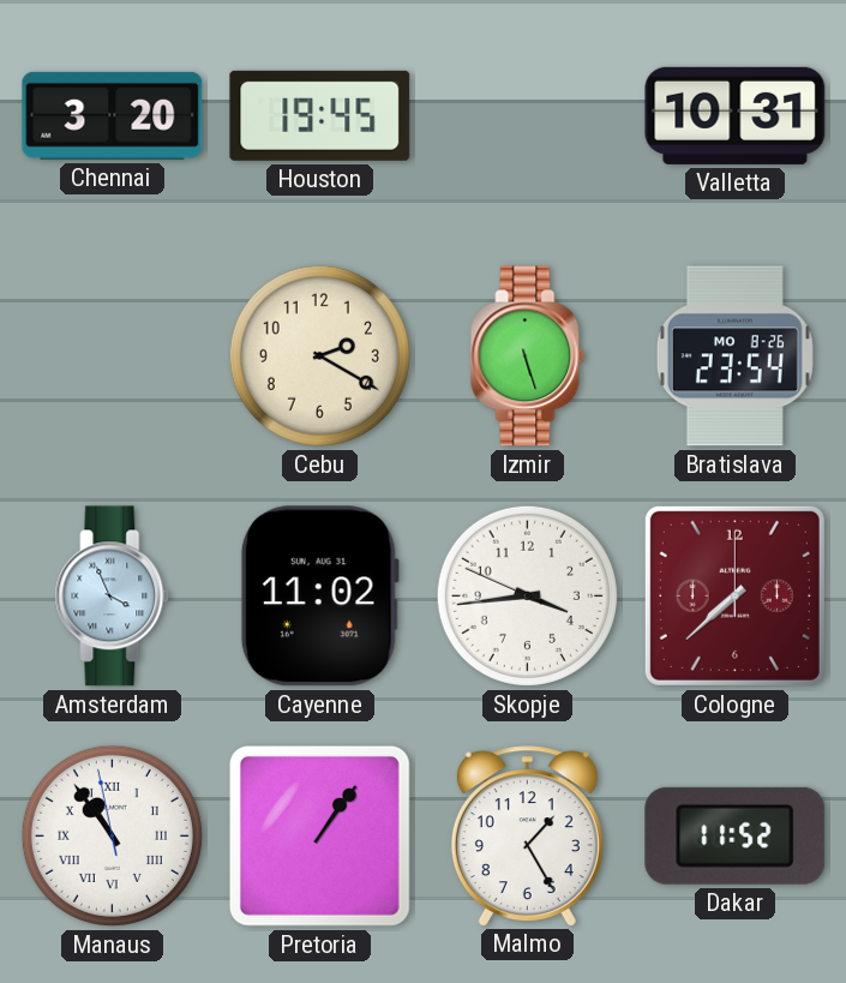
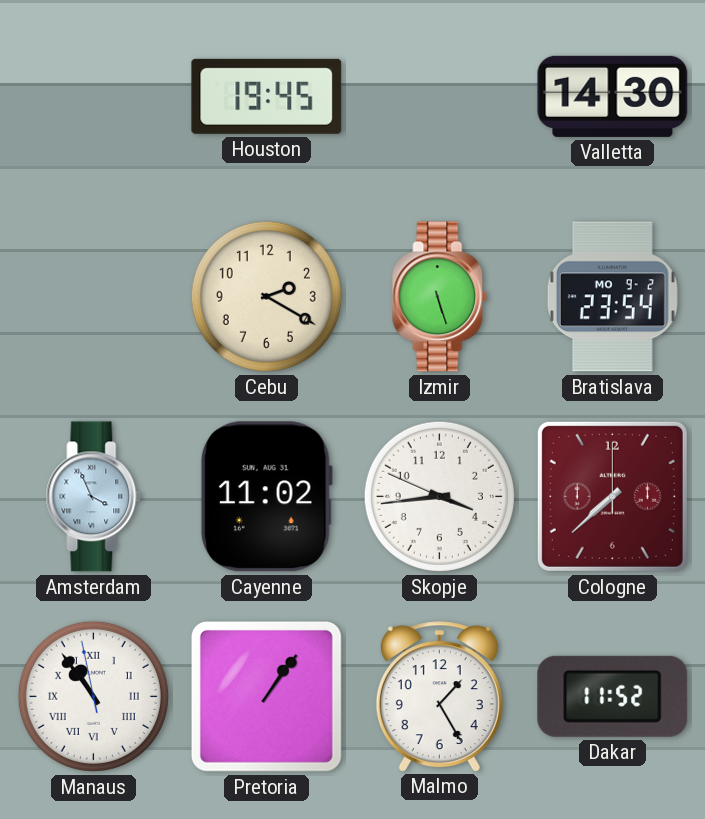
Chennai: 3:20 -> none
Valletta: 10:31 -> 14:30
Bratislava date: MO 8-26 -> MO 9-2
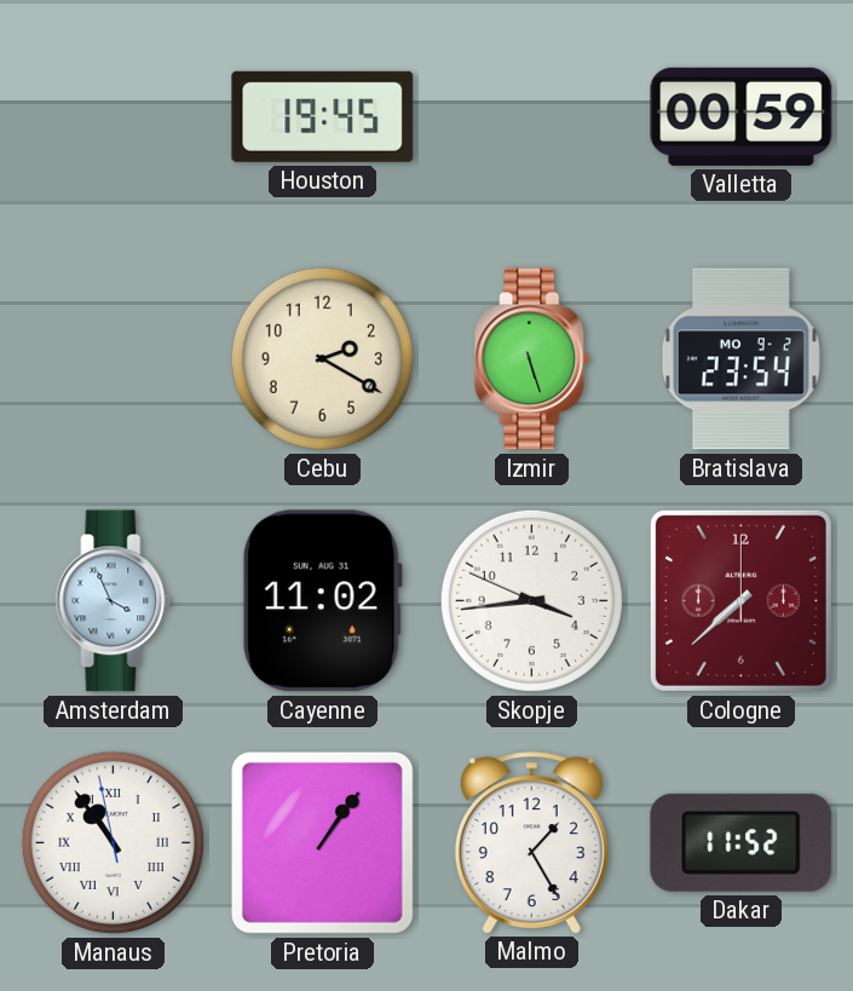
Valletta: 14:30 -> 00:59
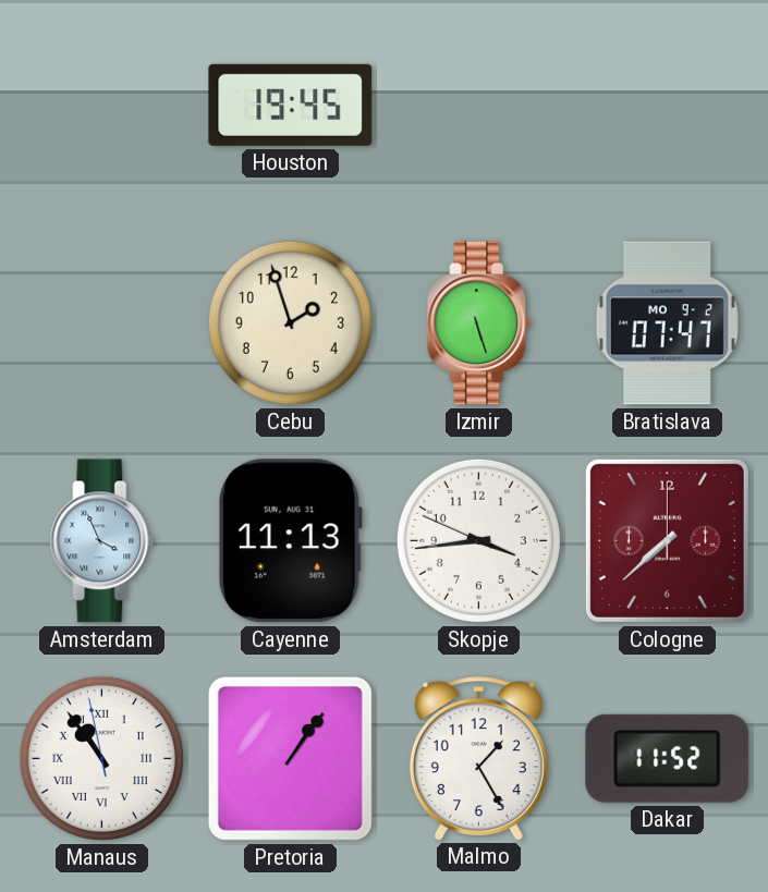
Valletta: 00:59 -> none
Cebu: 2:20 -> 1:57
Bratislava: 23:54 -> 07:47
Cayenne: 11:02 -> 11:13
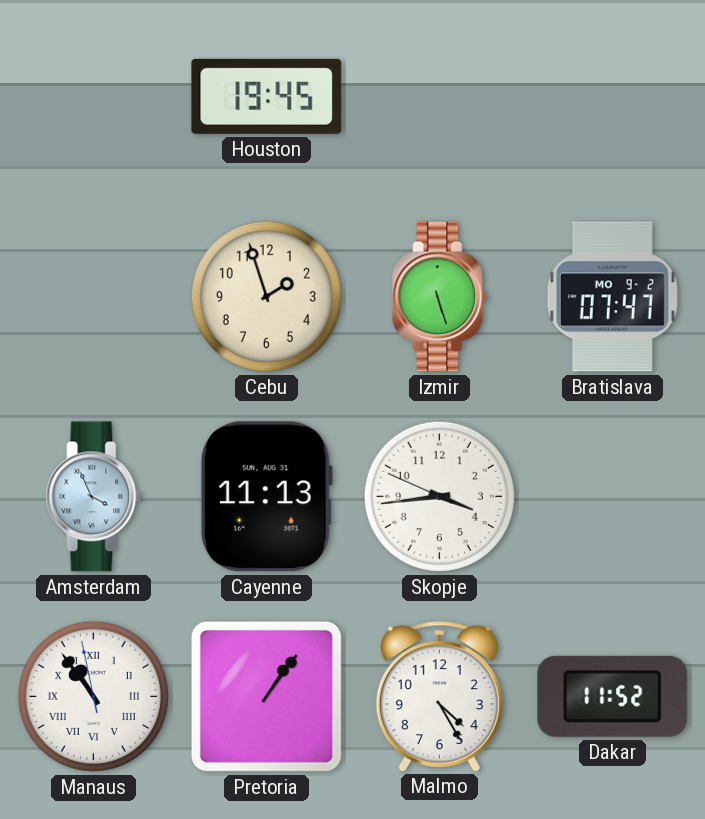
Cologne: 7:38 -> none
Malmo: 1:25 -> 4:25
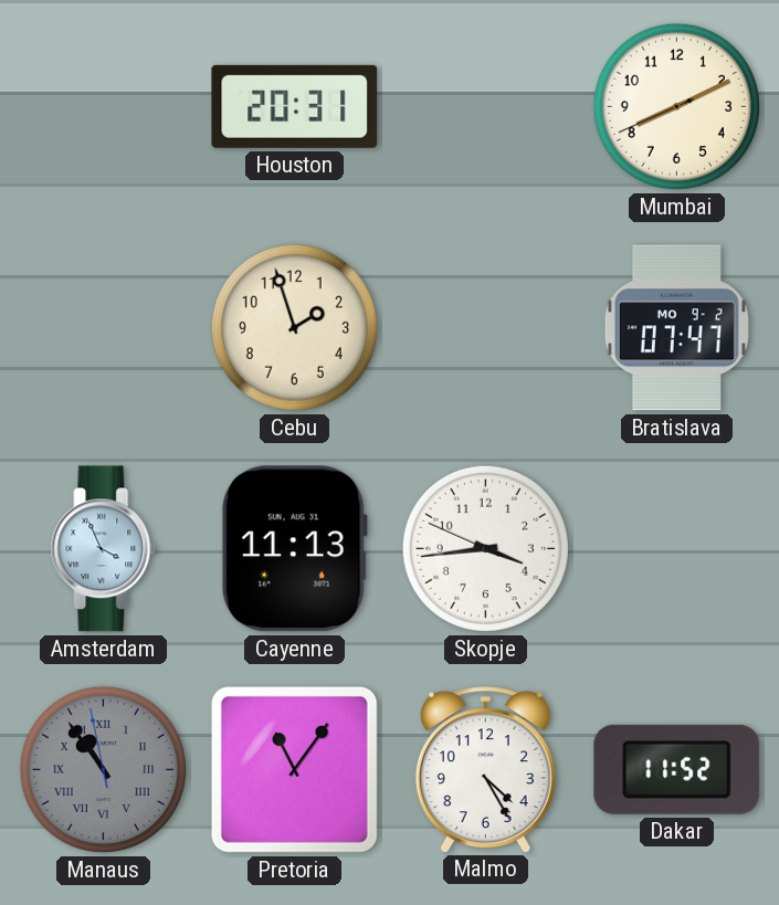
Houston: 19:45 -> 20:31
Mumbai: none -> 8:10
Izmir: 5:27 -> none
Manaus dial: white -> grey
Pretoria: 1:06 -> 11:06
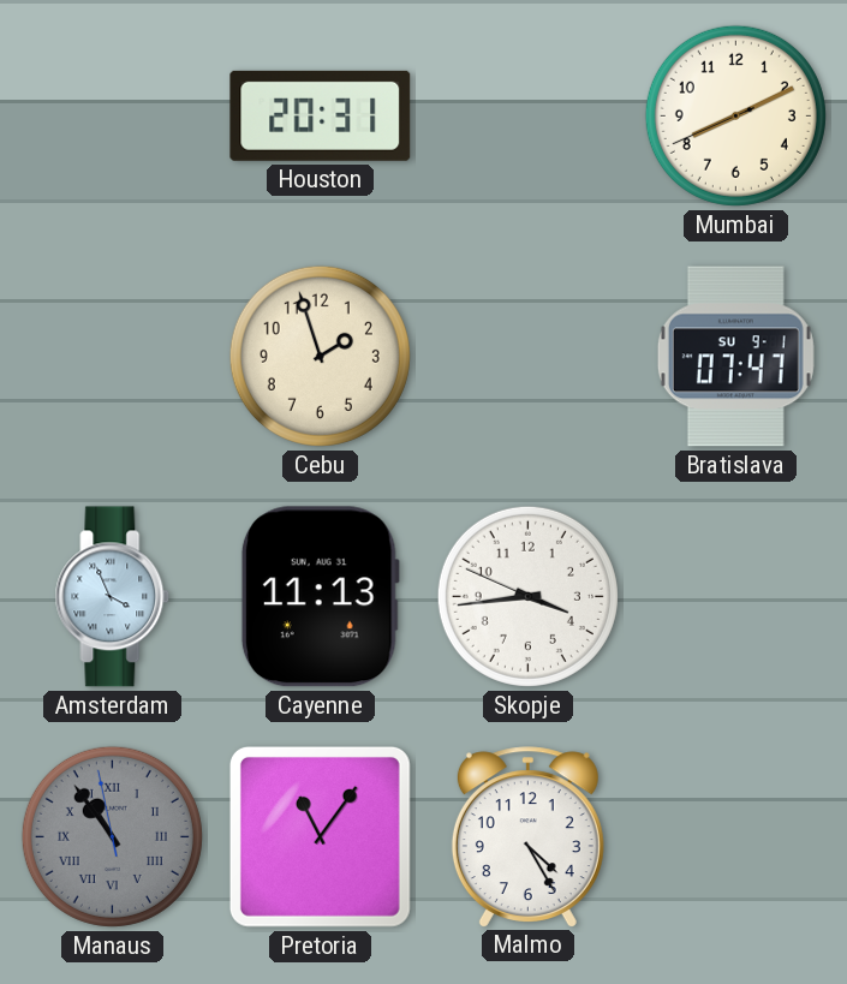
Bratislava date: MO 9-2 -> SU 9-1
Dakar: 11:52 -> none
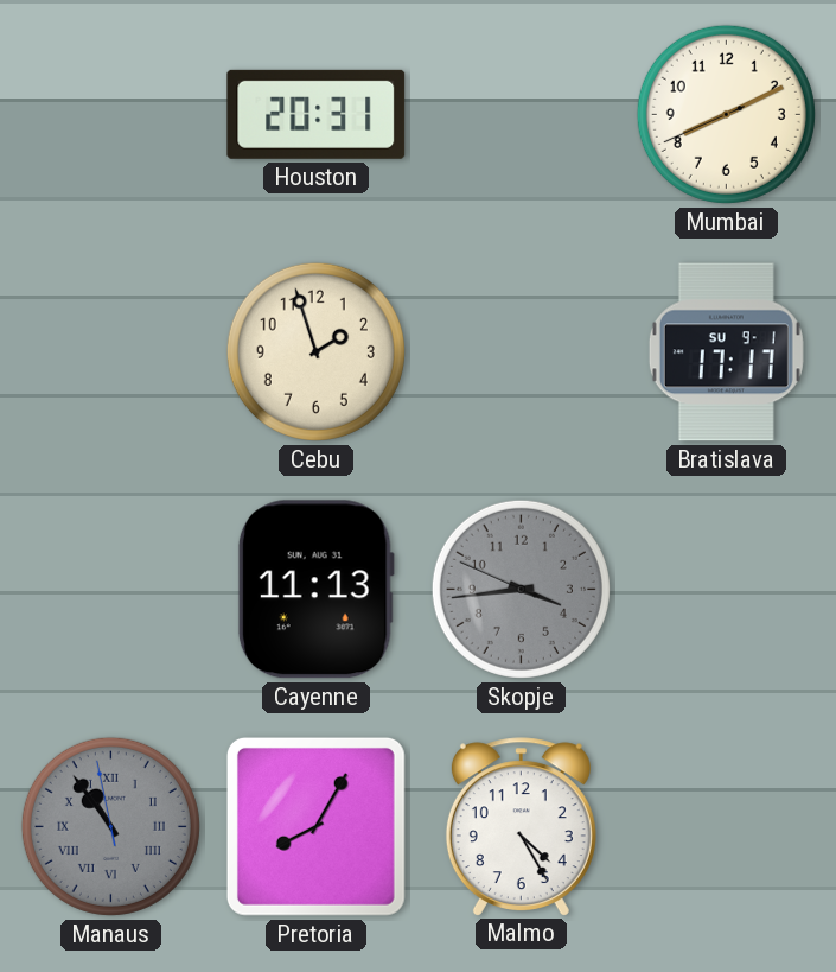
Bratislava: 07:47 -> 17:17
Amsterdam: 3:56 -> none
Skopje dial: white -> grey
Pretoria: 11:06 -> 8:05
